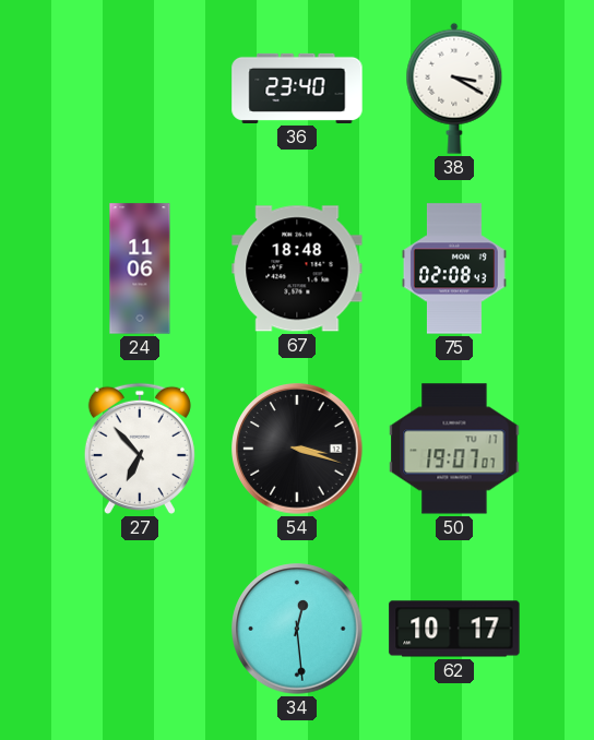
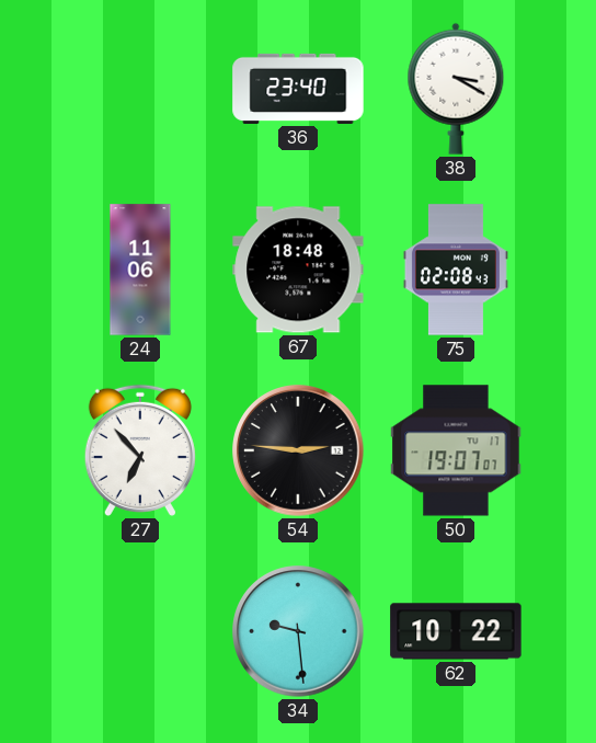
54: 3:18 -> 2:46
34: 12:29 -> 9:29
62: 10:17 -> 10:22
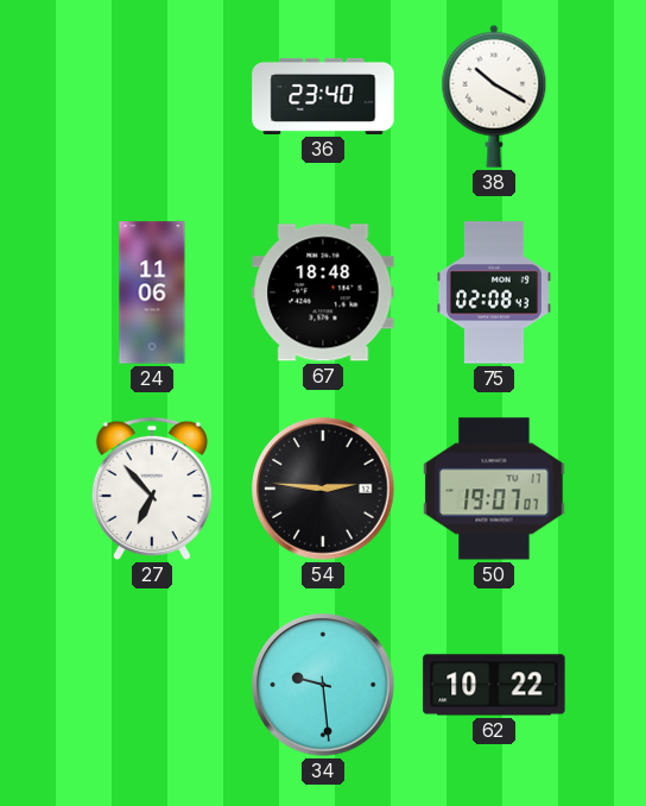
38: 3:20 -> 10:20
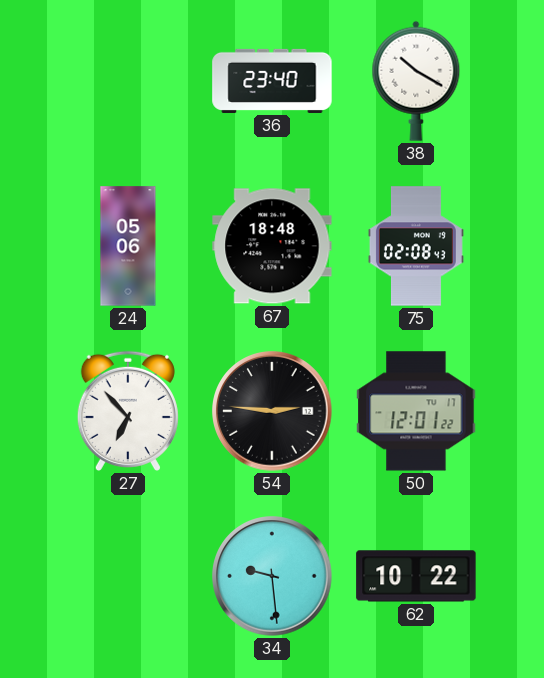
24: 11:06 -> 05:06
50: 19:07 -> 12:01
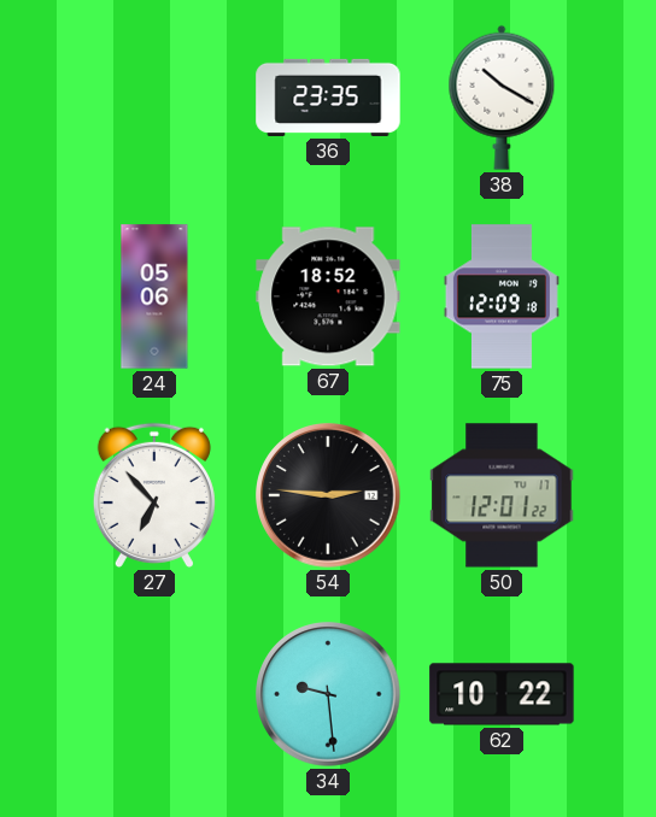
36: 23:40 -> 23:35
67: 18:48 -> 18:52
75: 02:08 -> 12:09
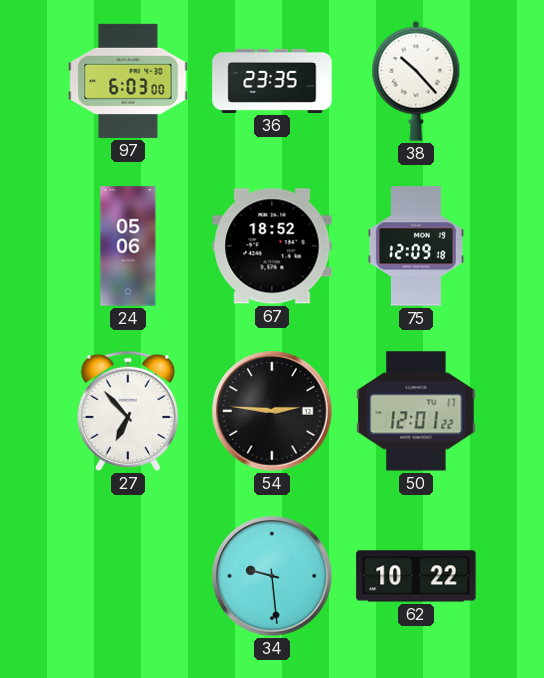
97: none -> 6:03
38: 10:20 -> 10:23
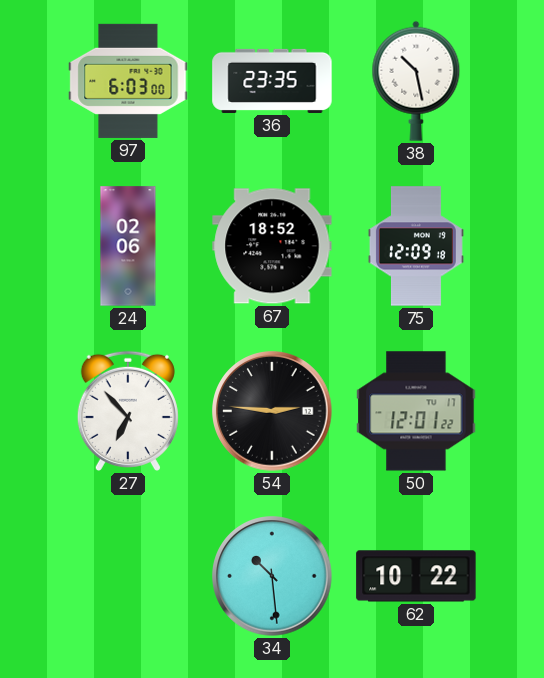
38: 10:23 -> 10:28
24: 05:06 -> 02:06
34: 9:29 -> 10:29
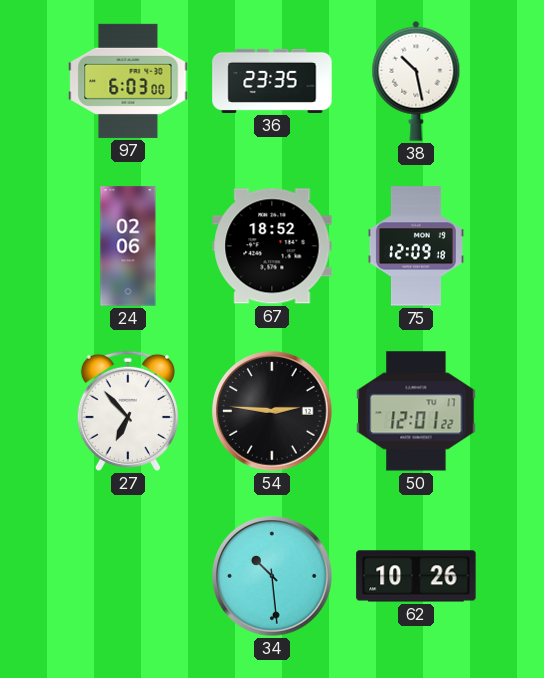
62: 10:22 -> 10:26
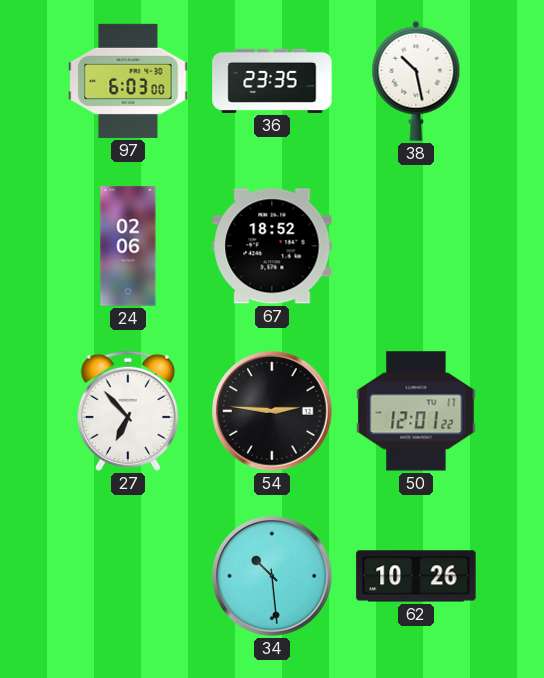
75: 12:09 -> none
